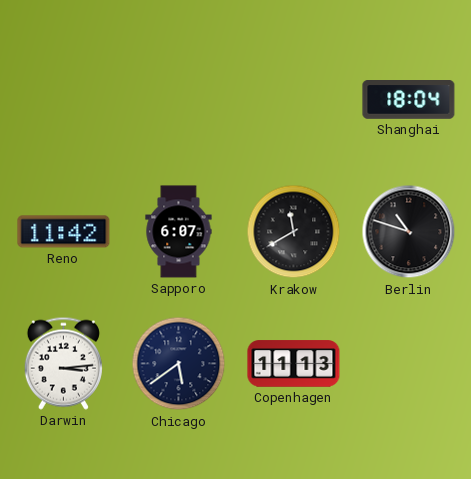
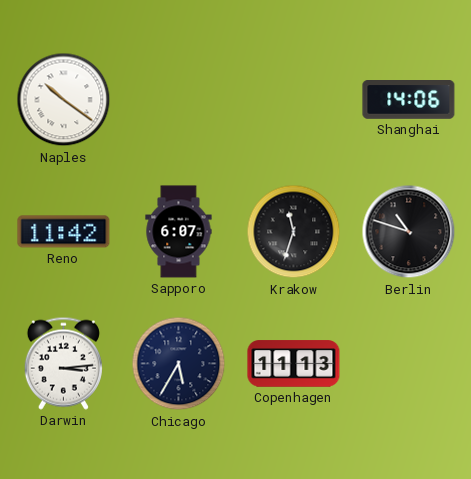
Naples: none -> 10:21
Shanghai: 18:04 -> 14:06
Krakow: 11:40 -> 11:33
Chicago: 5:39 -> 5:35
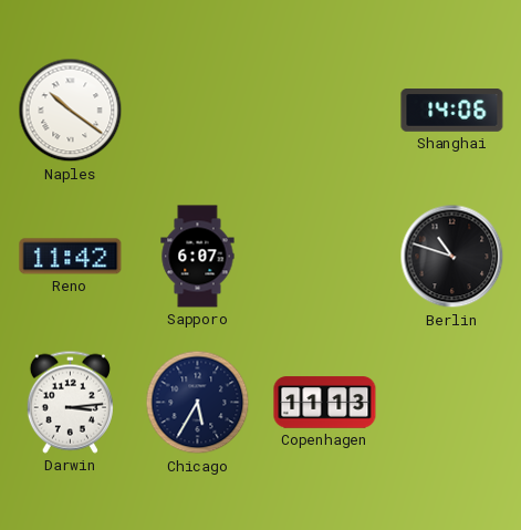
Krakow: 11:33 -> none
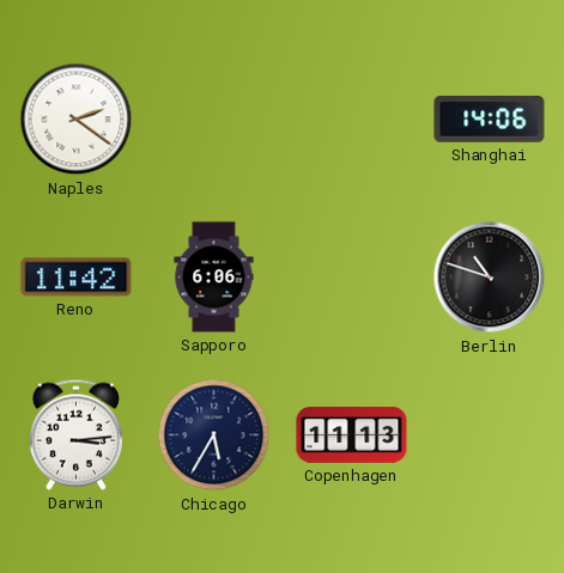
Naples: 10:21 -> 2:21
Sapporo: 6:07 -> 6:06
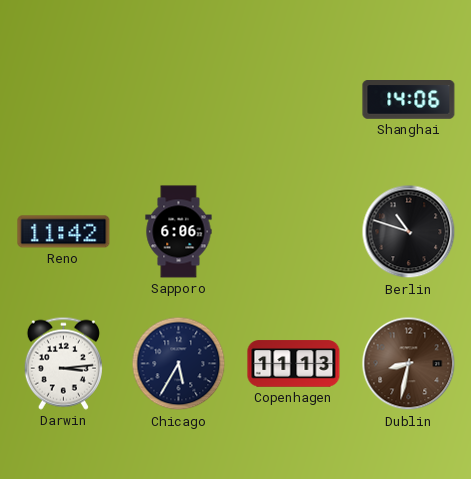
Naples: 2:21 -> none
Dublin: none -> 8:32
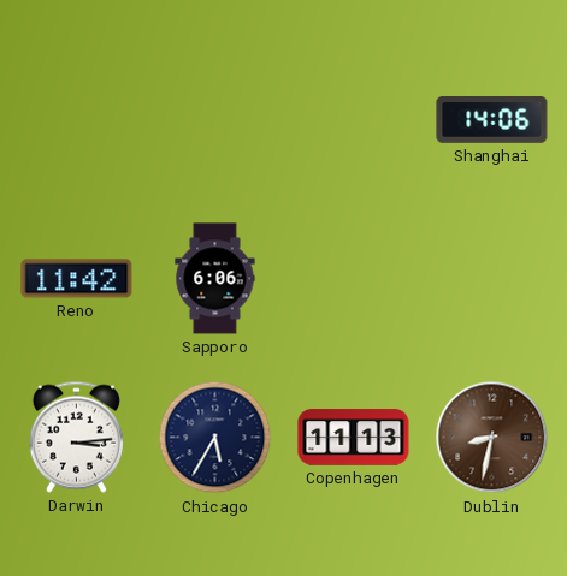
Berlin: 10:48 -> none
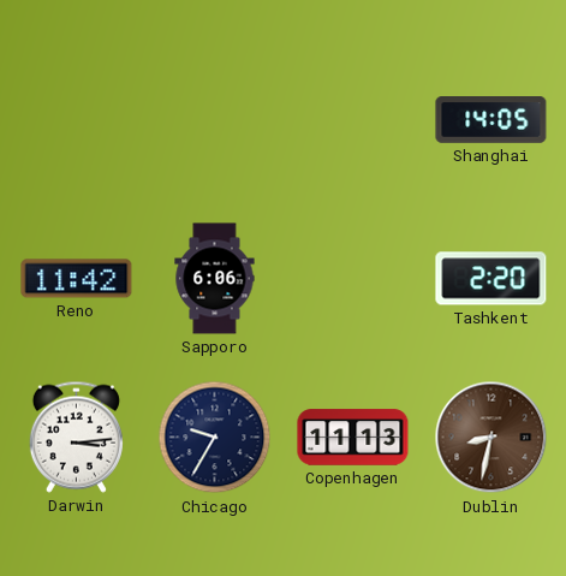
Shanghai: 14:06 -> 14:05
Tashkent: none -> 2:20
Chicago: 5:35 -> 9:35
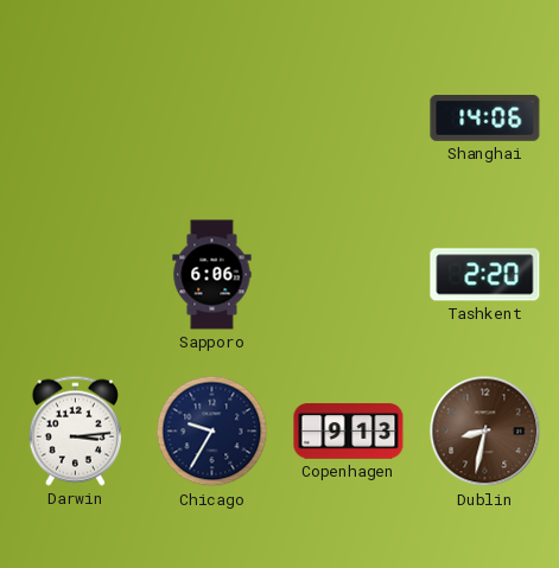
Shanghai: 14:05 -> 14:06
Reno: 11:42 -> none
Copenhagen: 11:13 -> 9:13
